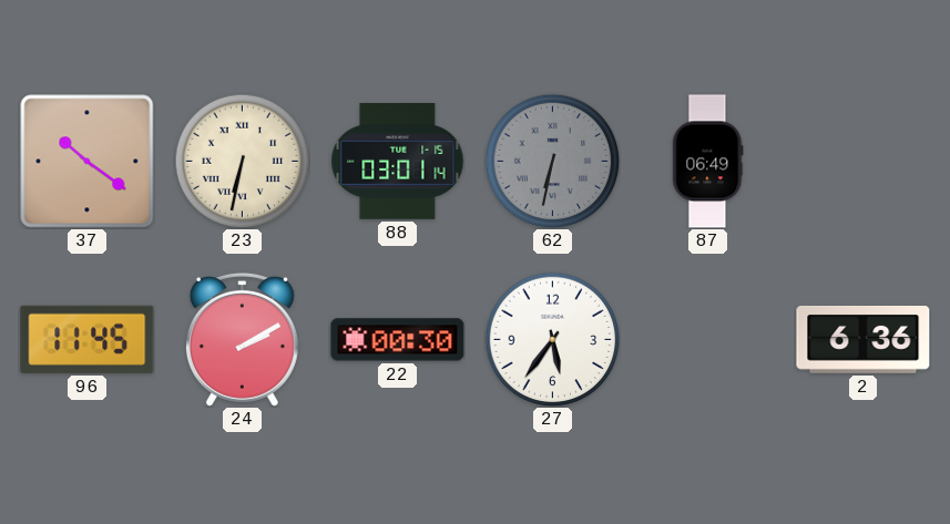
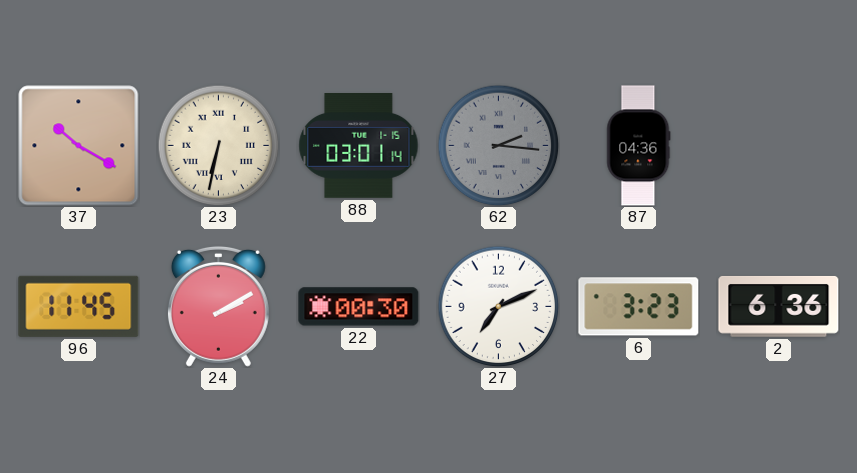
37: 10:21 -> 10:20
62: 6:32 -> 2:16
87: 06:49 -> 04:36
27: 5:36 -> 7:11
6: none -> 3:23
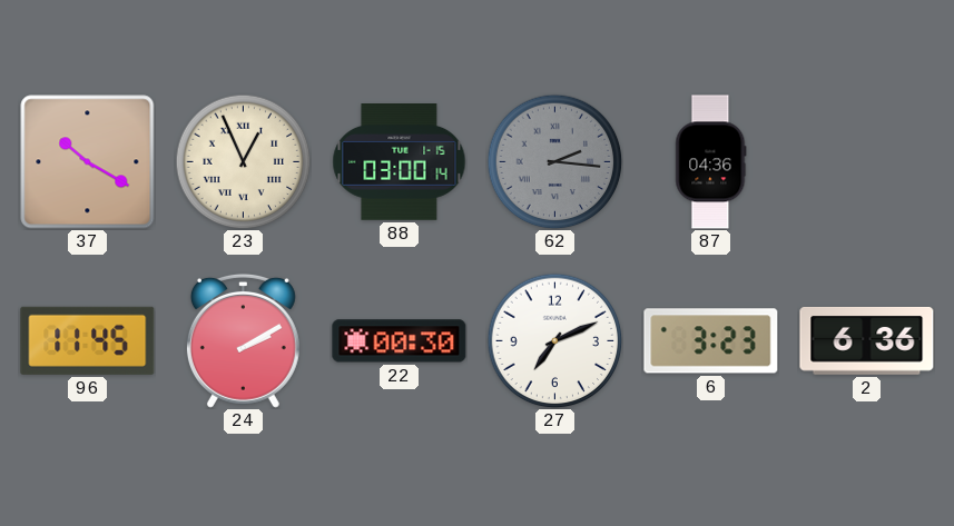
23: 6:32 -> 12:56
88: 03:01 -> 03:00
